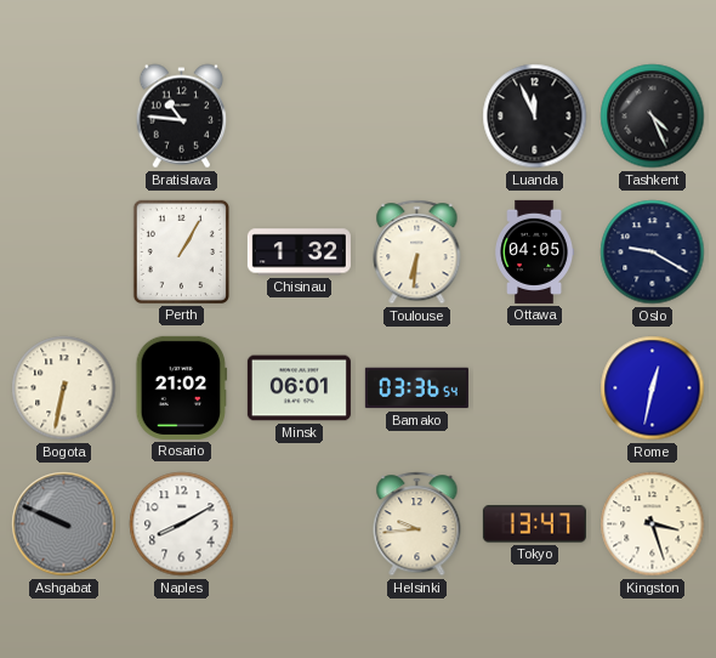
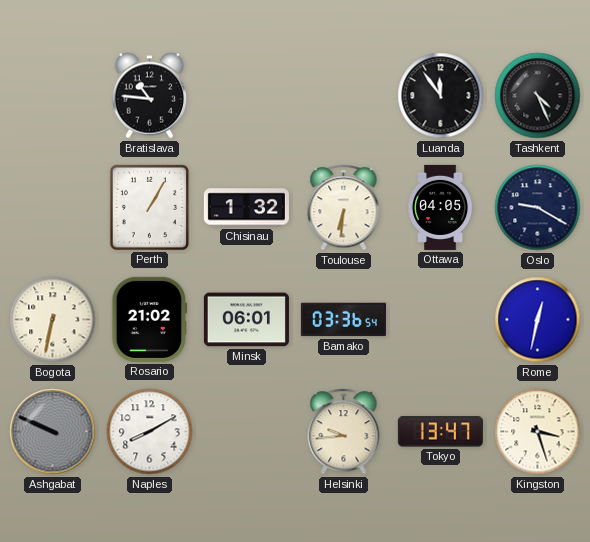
Luanda: 11:56 -> 11:54
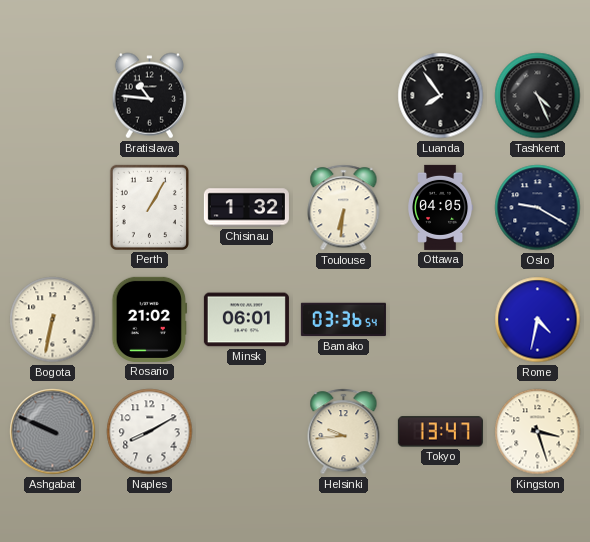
Luanda: 11:54 -> 7:54
Rome: 12:32 -> 4:32
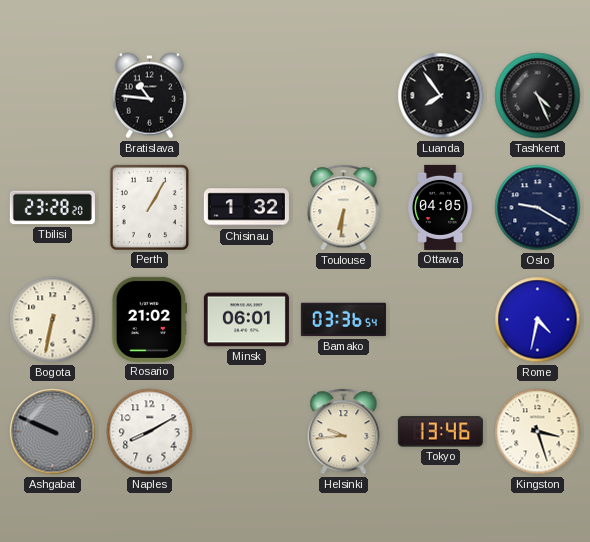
Tbilisi: none -> 23:28
Tokyo: 13:47 -> 13:46
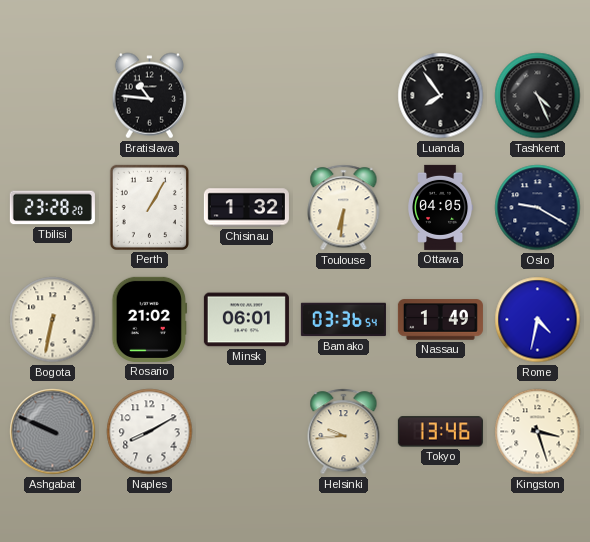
Nassau: none -> 1:49
